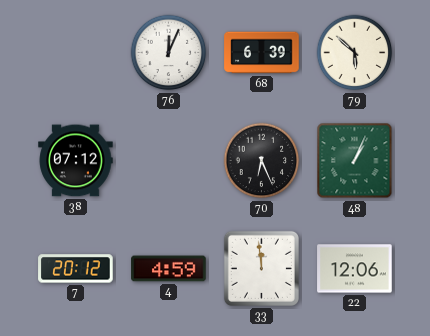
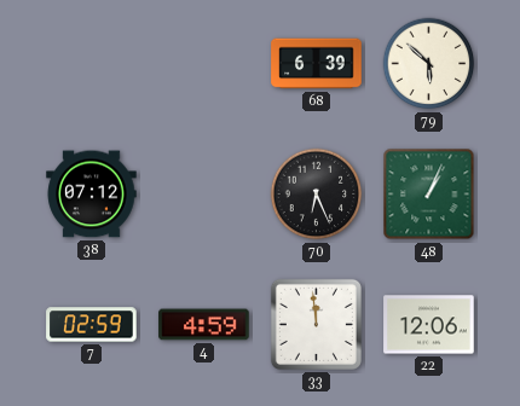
76: 12:04 -> none
7: 20:12 -> 02:59
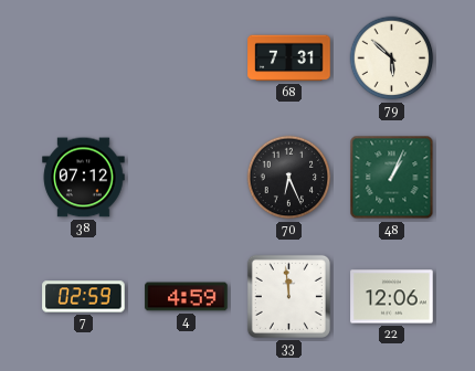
68: 6:39 -> 7:31
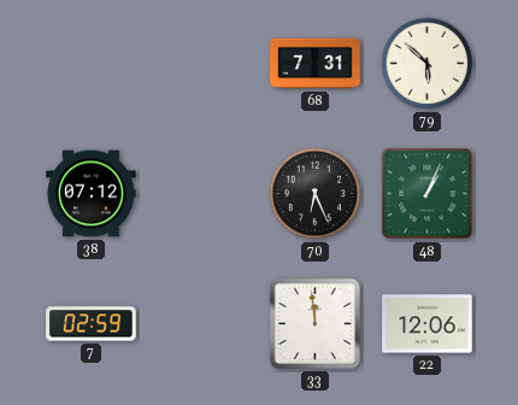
4: 4:59 -> none
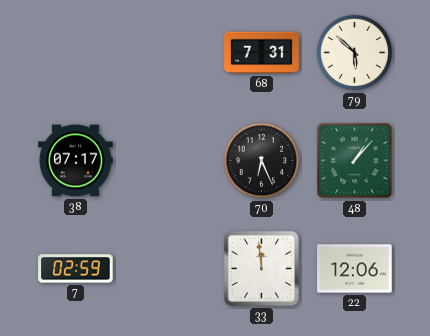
38: 07:12 -> 07:17
48: 1:04 -> 1:07
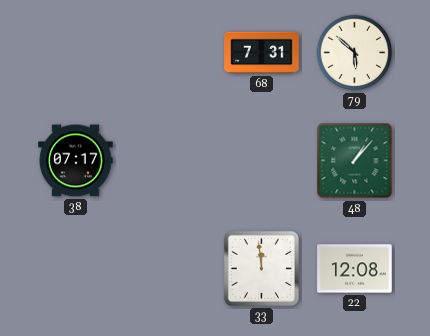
70: 6:26 -> none
7: 02:59 -> none
22: 12:06 -> 12:08
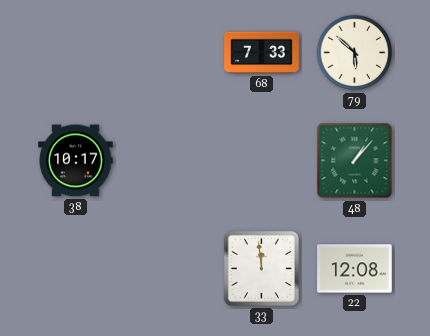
68: 7:31 -> 7:33
38: 07:17 -> 10:17
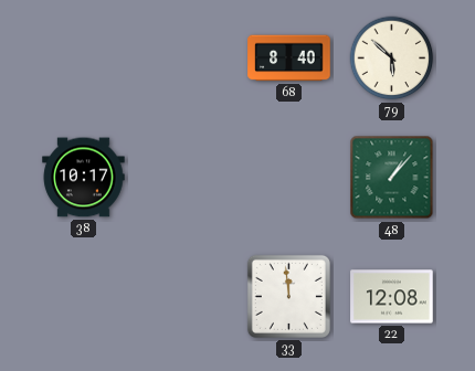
68: 7:33 -> 8:40
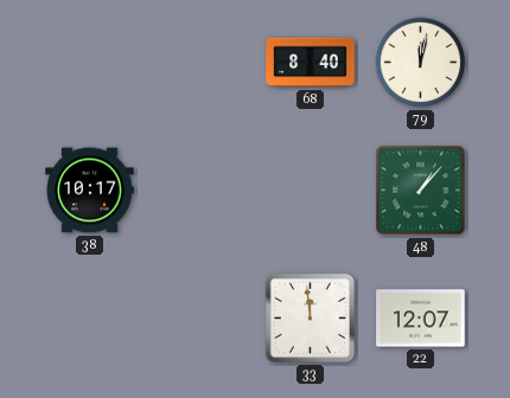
79: 5:52 -> 12:02
22: 12:08 -> 12:07
